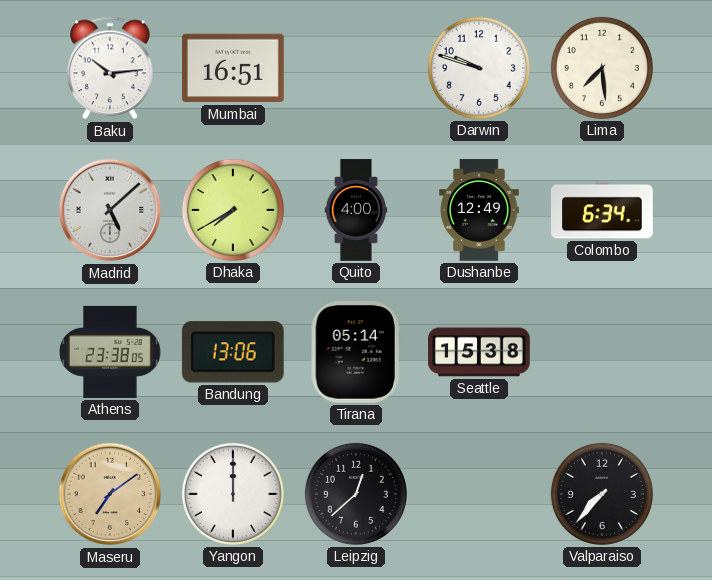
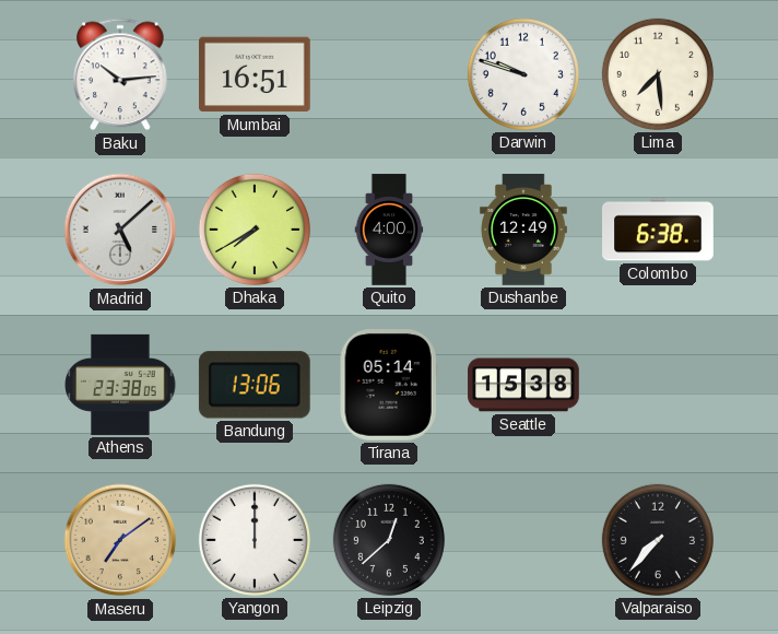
Colombo: 6:34 -> 6:38
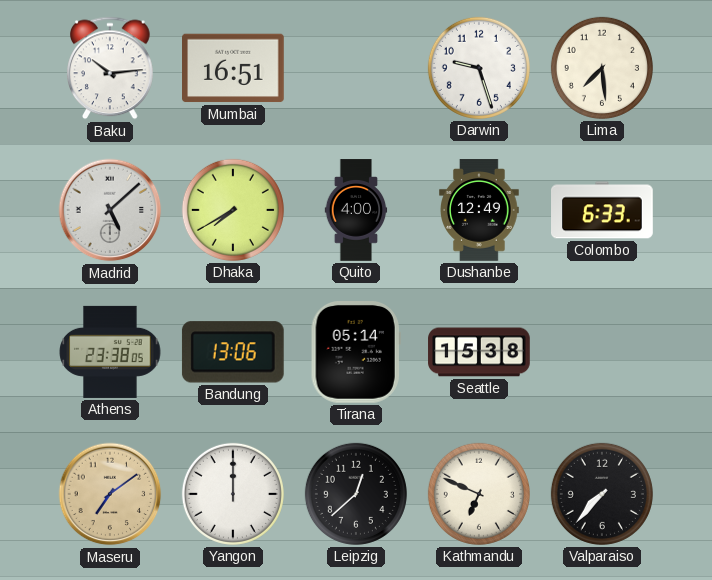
Darwin: 9:48 -> 9:27
Colombo: 6:38 -> 6:33
Kathmandu: none -> 6:49
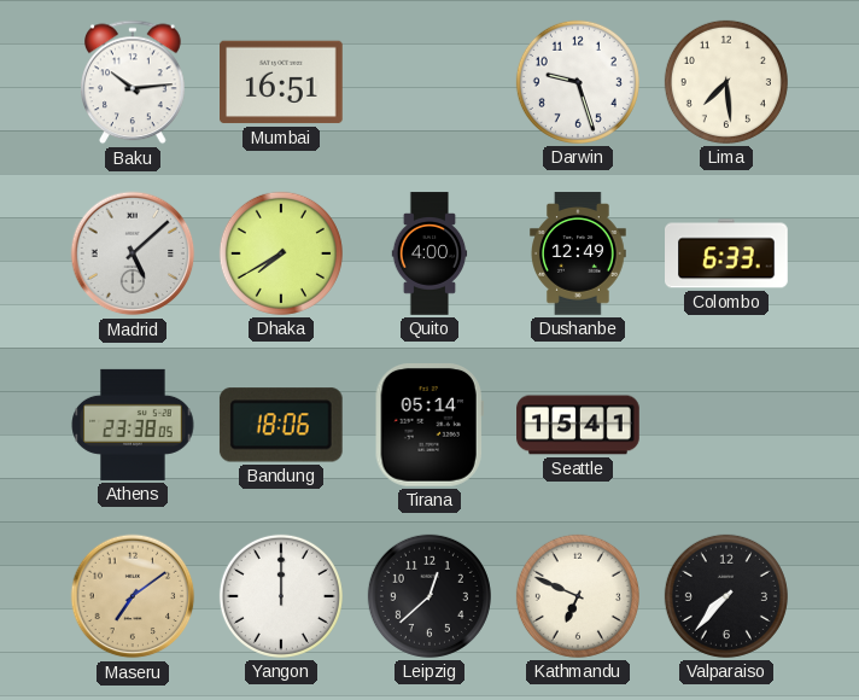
Bandung: 13:06 -> 18:06
Seattle: 15:38 -> 15:41
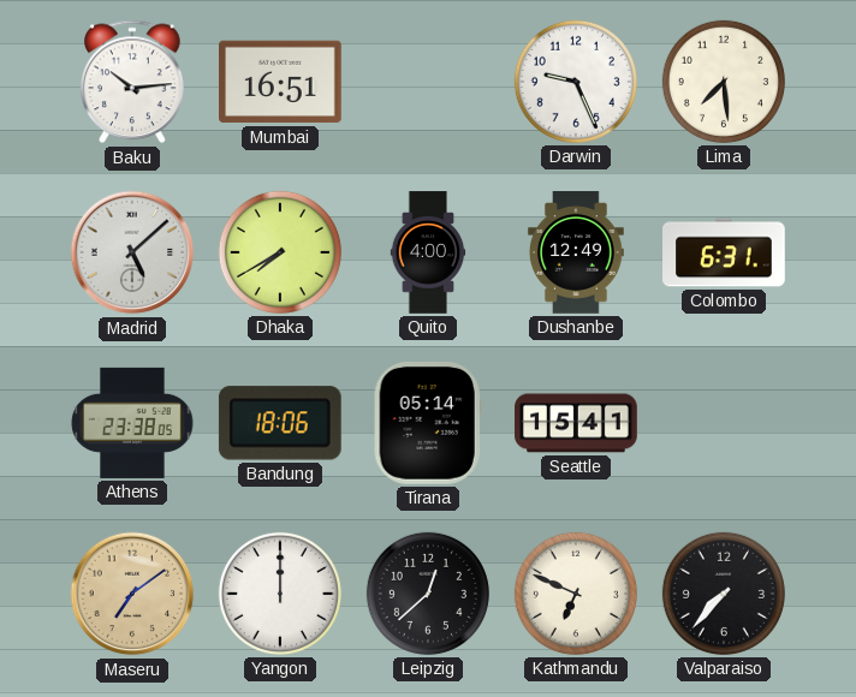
Darwin: 9:27 -> 9:26
Colombo: 6:33 -> 6:31
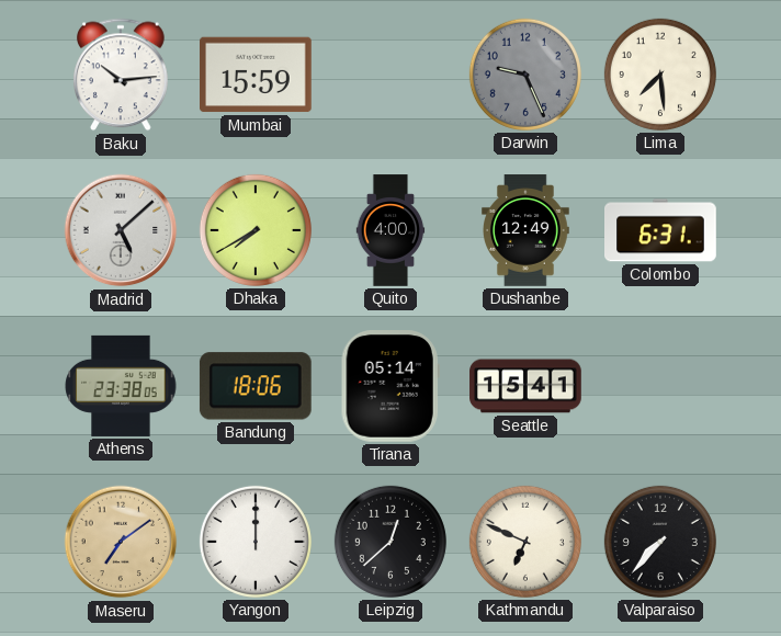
Mumbai: 16:51 -> 15:59
Darwin dial: white -> grey
